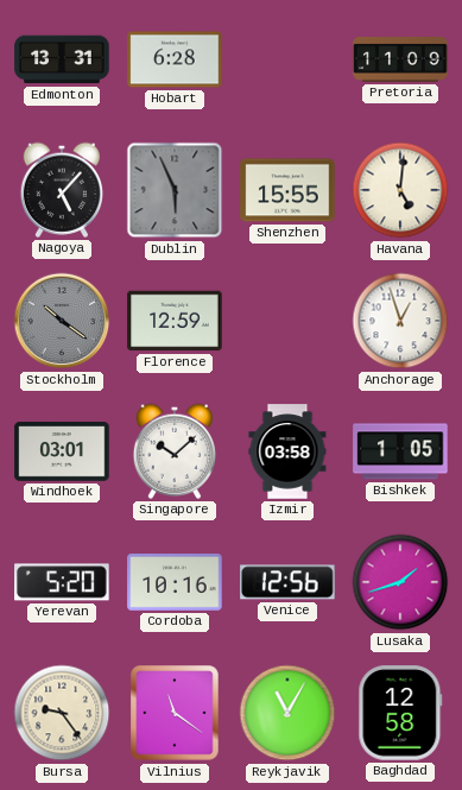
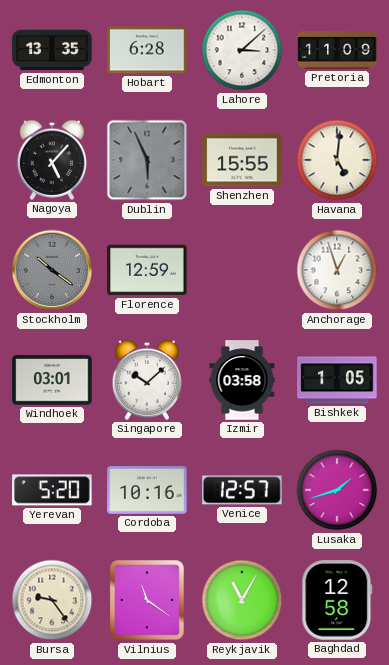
Edmonton: 13:31 -> 13:35
Lahore: none -> 3:08
Venice: 12:56 -> 12:57
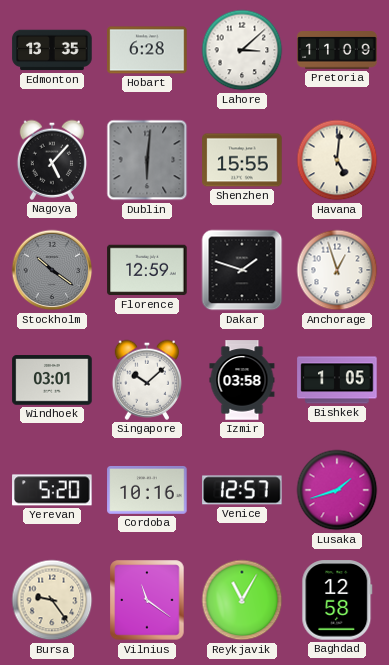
Dublin: 5:56 -> 6:01
Dakar: none -> 1:48
